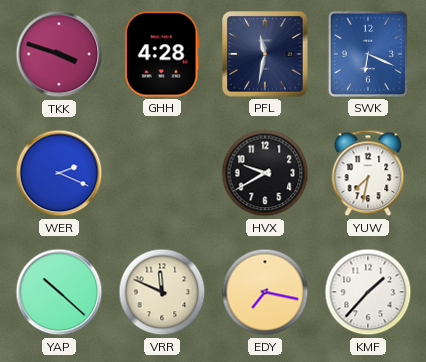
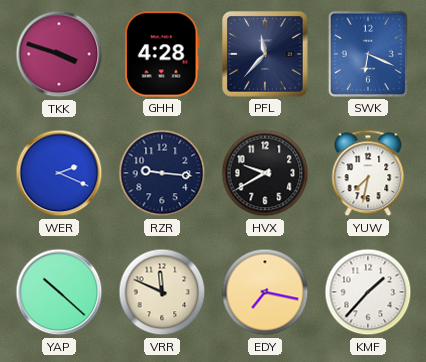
PFL: 11:32 -> 11:37
RZR: none -> 9:16
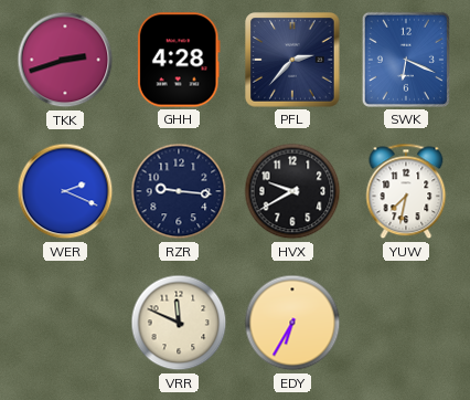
TKK: 3:48 -> 2:42
PFL: 11:37 -> 2:37
YAP: 10:22 -> none
EDY: 7:17 -> 6:35
KMF: 1:37 -> none
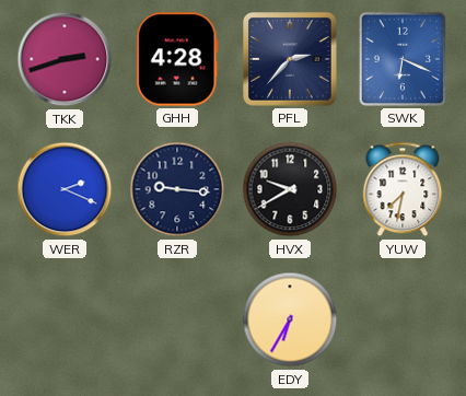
VRR: 11:49 -> none
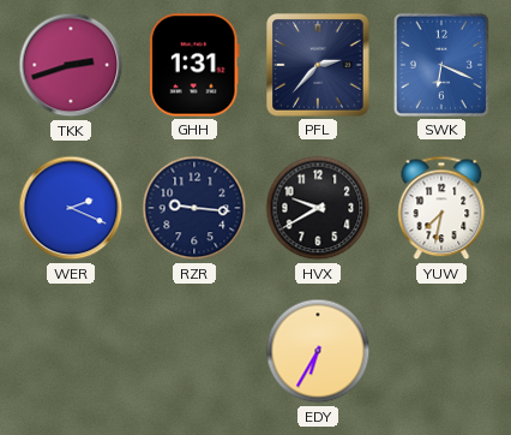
GHH: 4:28 -> 1:31
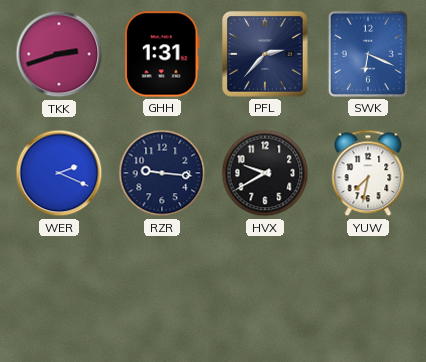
EDY: 6:35 -> none
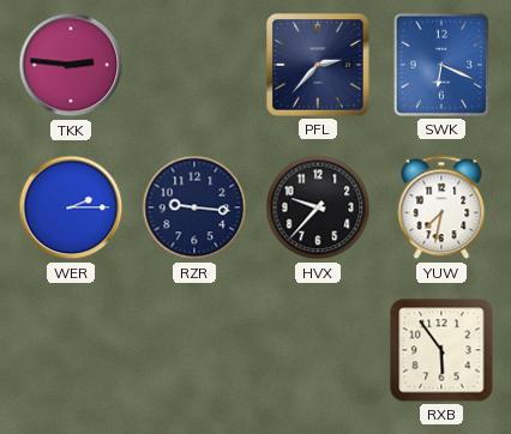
TKK: 2:42 -> 2:46
GHH: 1:31 -> none
WER: 2:19 -> 2:15
HVX: 9:40 -> 9:37
RXB: none -> 5:54
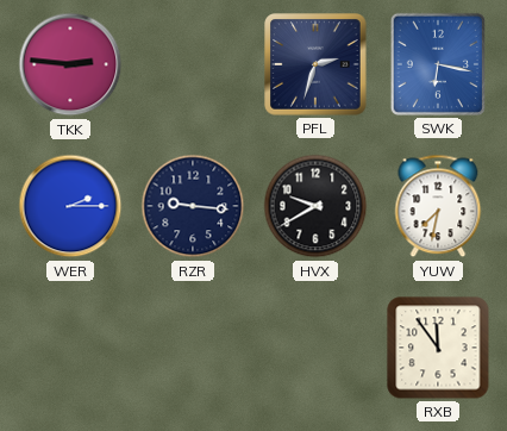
PFL: 2:37 -> 2:33
SWK: 6:19 -> 6:17
HVX: 9:37 -> 9:40
RXB: 5:54 -> 11:54
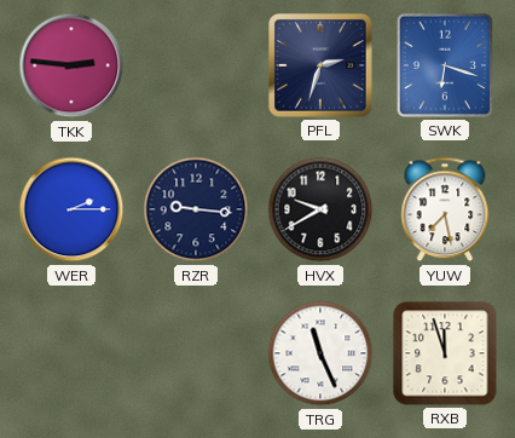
SWK: 6:17 -> 6:18
YUW: 7:32 -> 7:28
TRG: none -> 11:26
RXB: 11:54 -> 11:57
